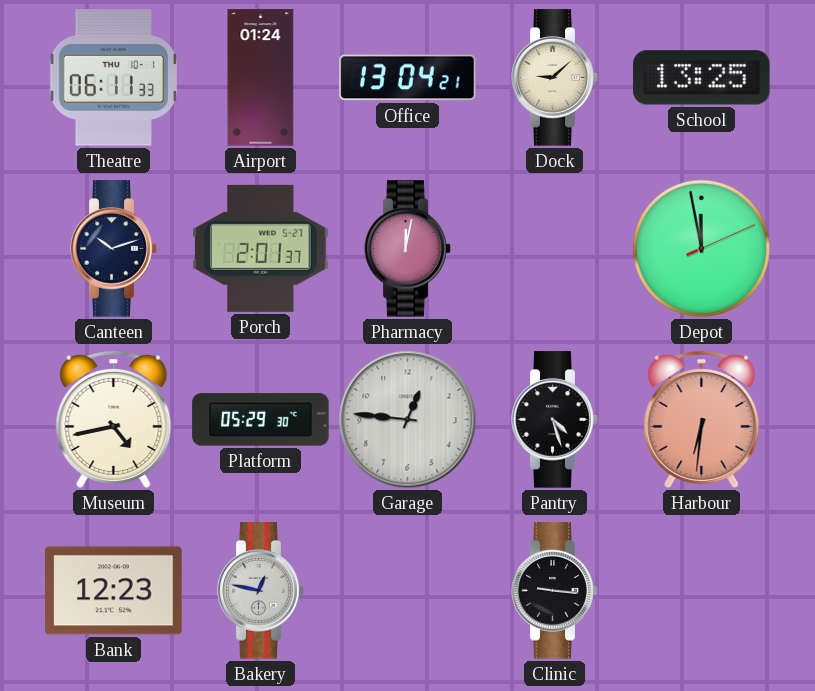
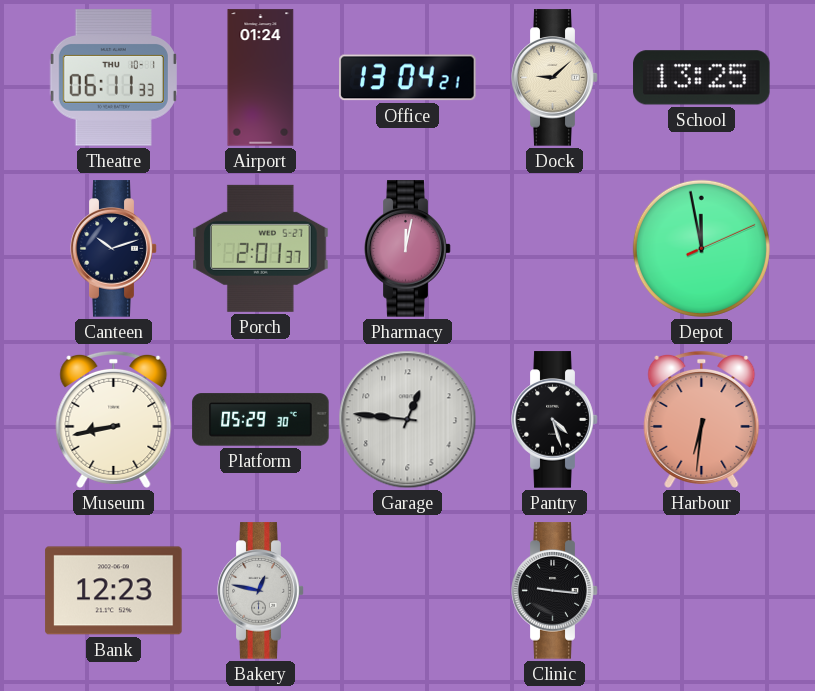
Museum: 4:43 -> 8:43
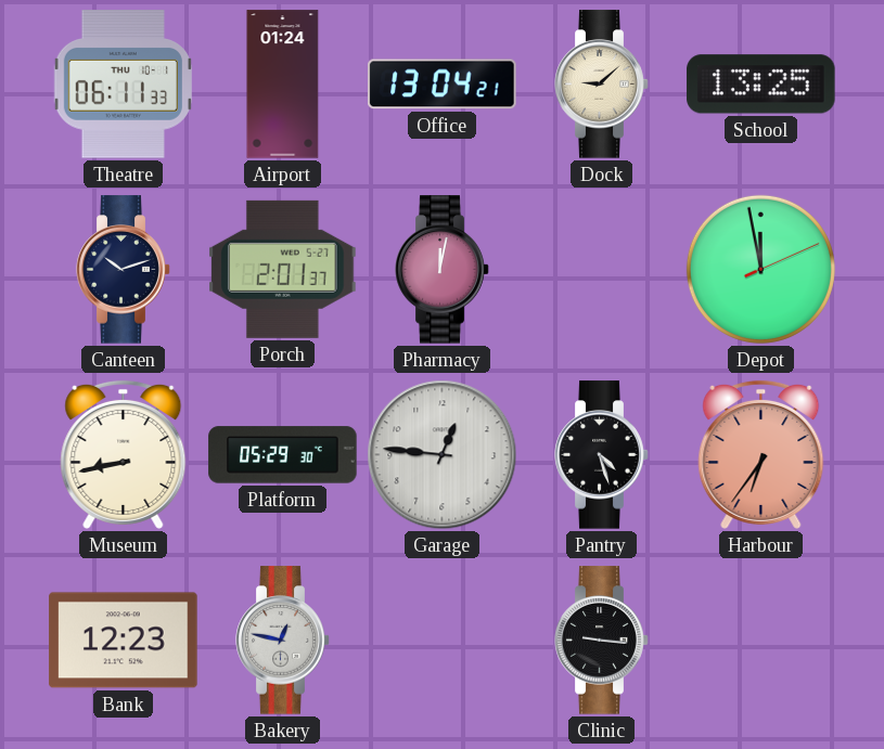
Harbour: 6:31 -> 6:36
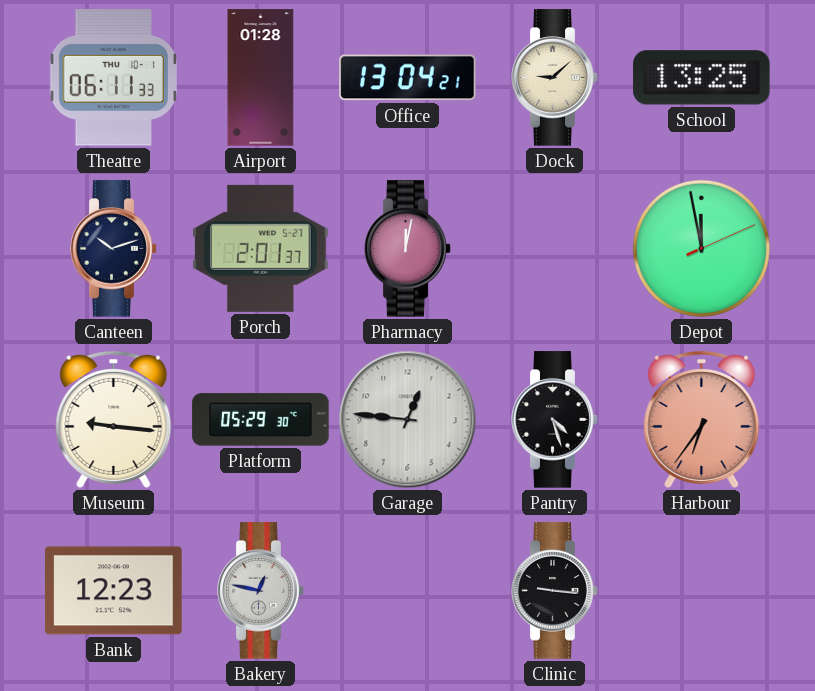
Airport: 01:24 -> 01:28
Museum: 8:43 -> 9:16
